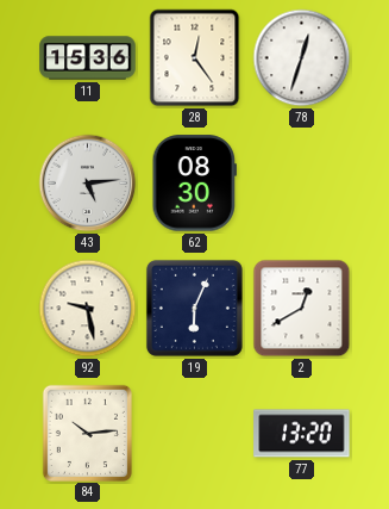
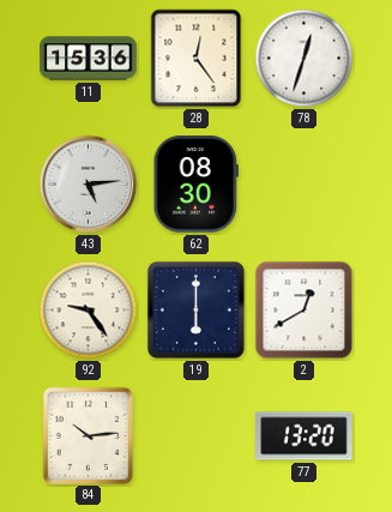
92: 9:28 -> 9:24
19: 6:04 -> 6:00
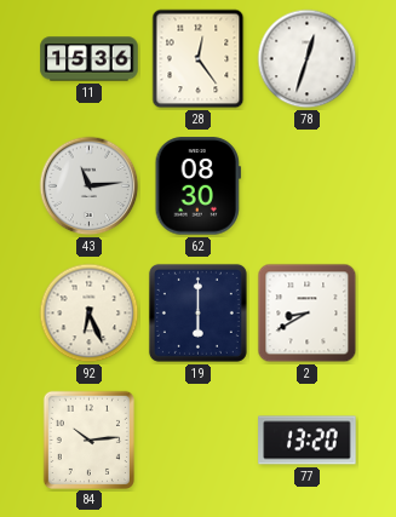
43: 5:14 -> 11:14
92: 9:24 -> 6:26
2: 12:40 -> 8:40
